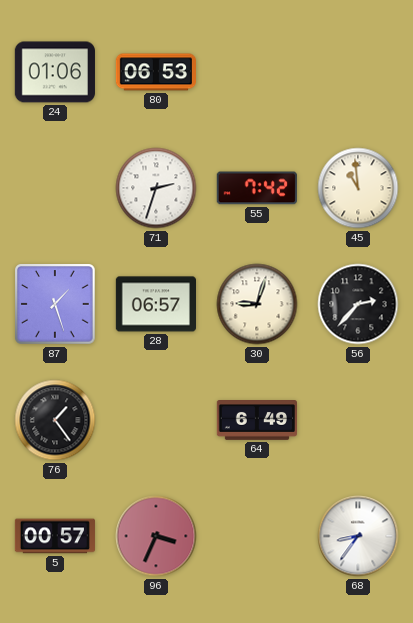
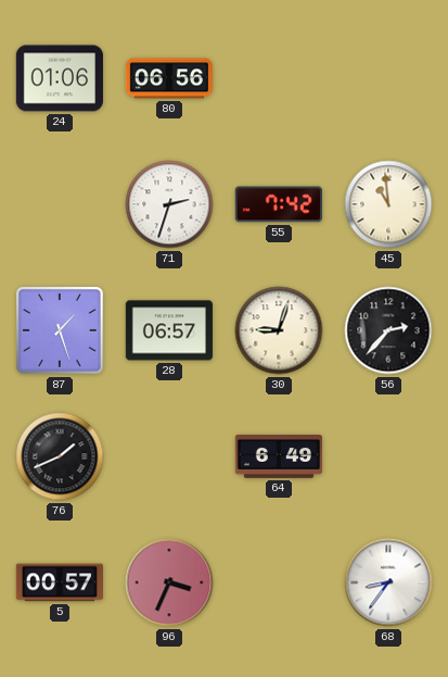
80: 06:53 -> 06:56
76: 1:24 -> 1:41
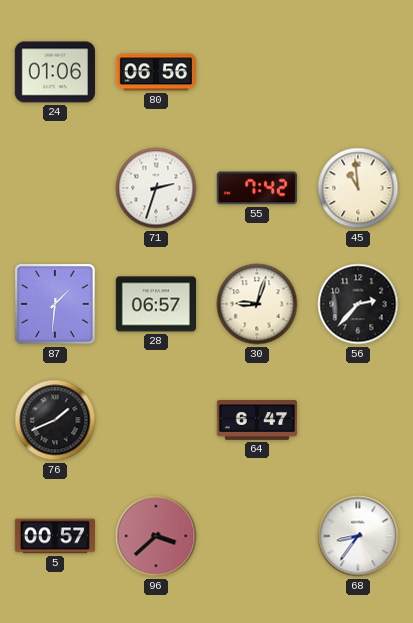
87: 1:27 -> 1:31
64: 6:49 -> 6:47
96: 3:34 -> 3:38
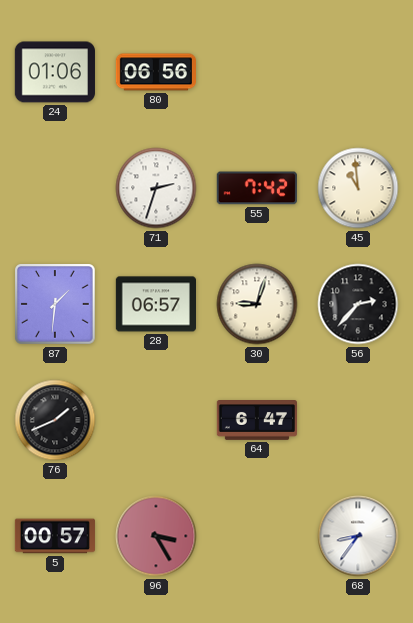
96: 3:38 -> 3:25
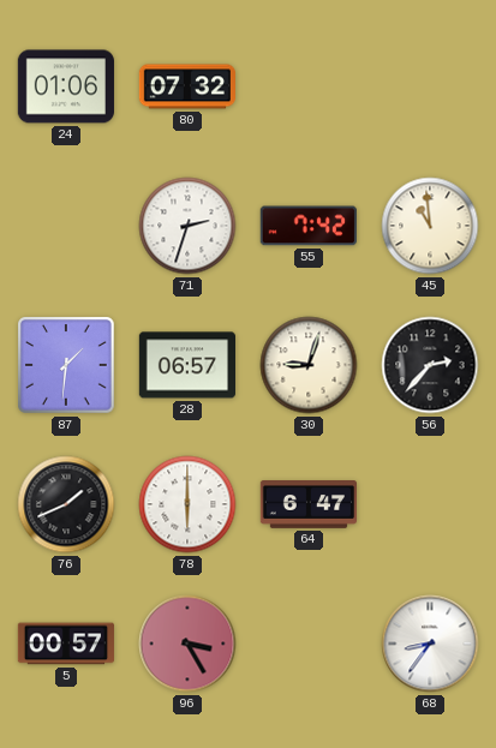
80: 06:56 -> 07:32
78: none -> 6:00
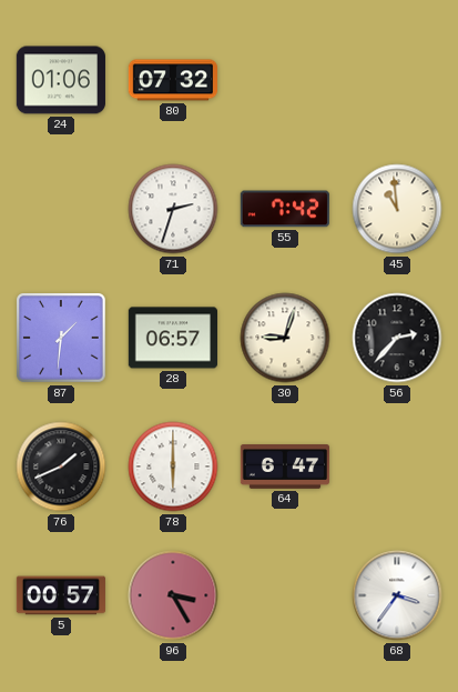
68: 8:36 -> 3:36
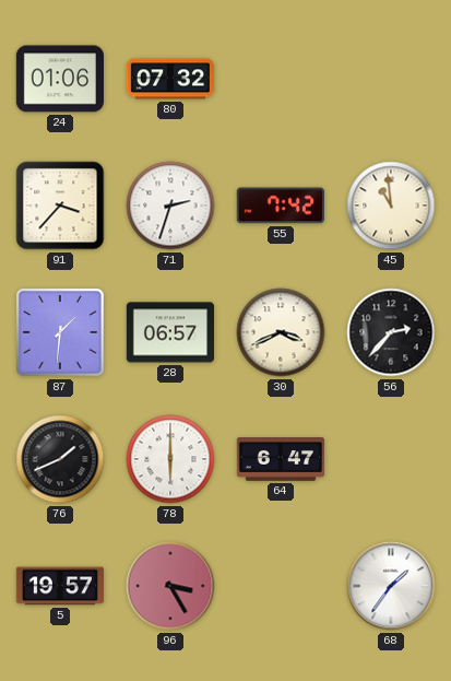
91: none -> 3:37
30: 9:03 -> 3:41
5: 00:57 -> 19:57
68: 3:36 -> 1:36
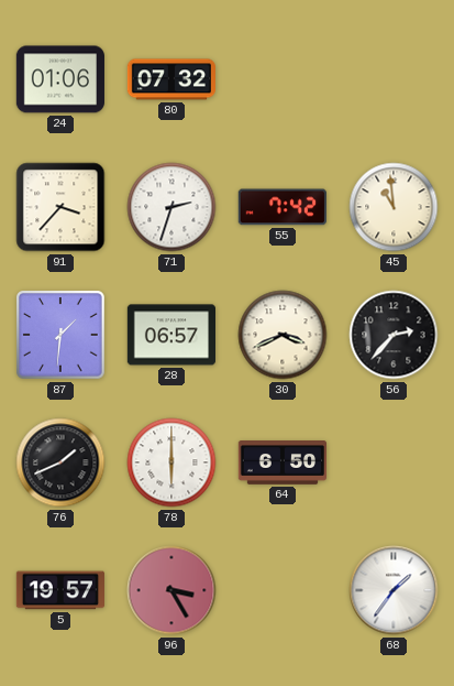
64: 6:47 -> 6:50
